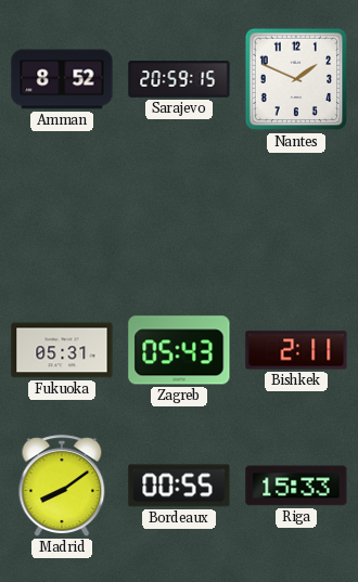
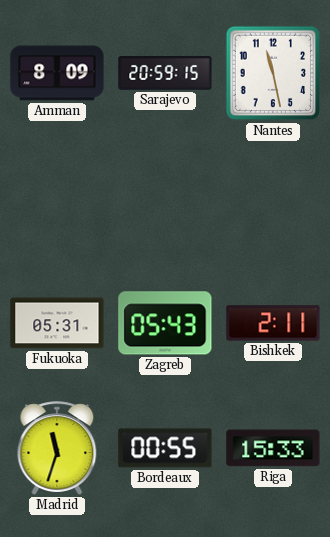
Amman: 8:52 -> 8:09
Nantes: 1:49 -> 11:28
Madrid: 8:09 -> 11:33
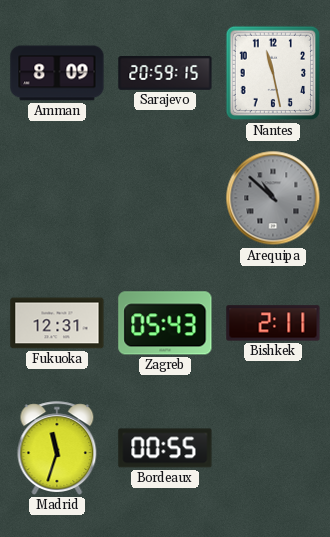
Arequipa: none -> 10:52
Fukuoka: 05:31 -> 12:31
Riga: 15:33 -> none
